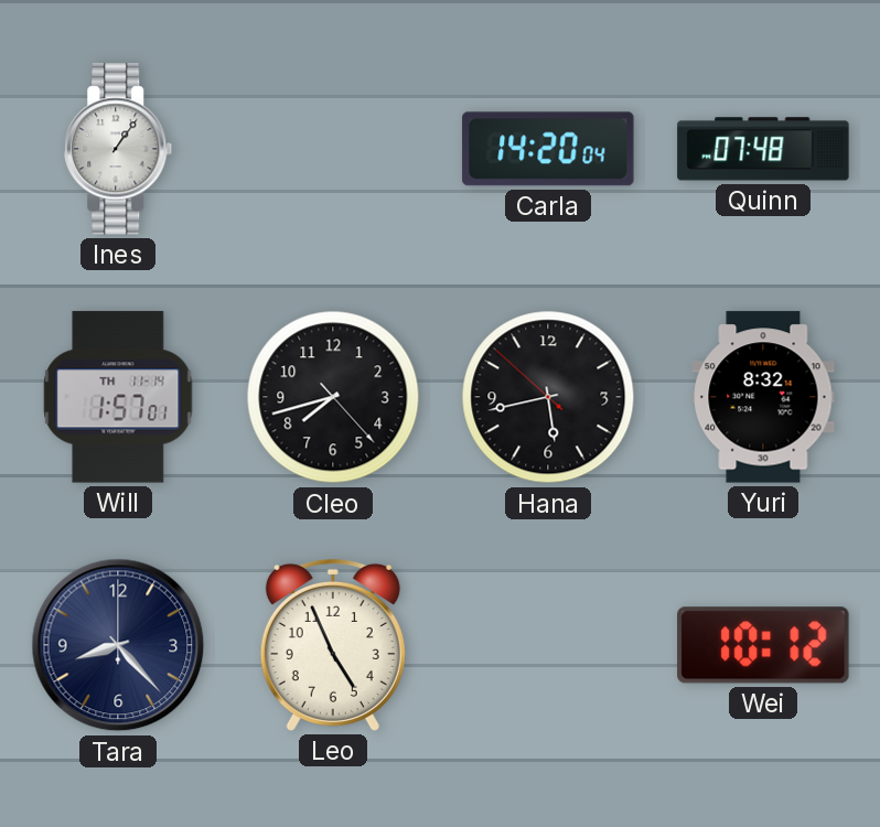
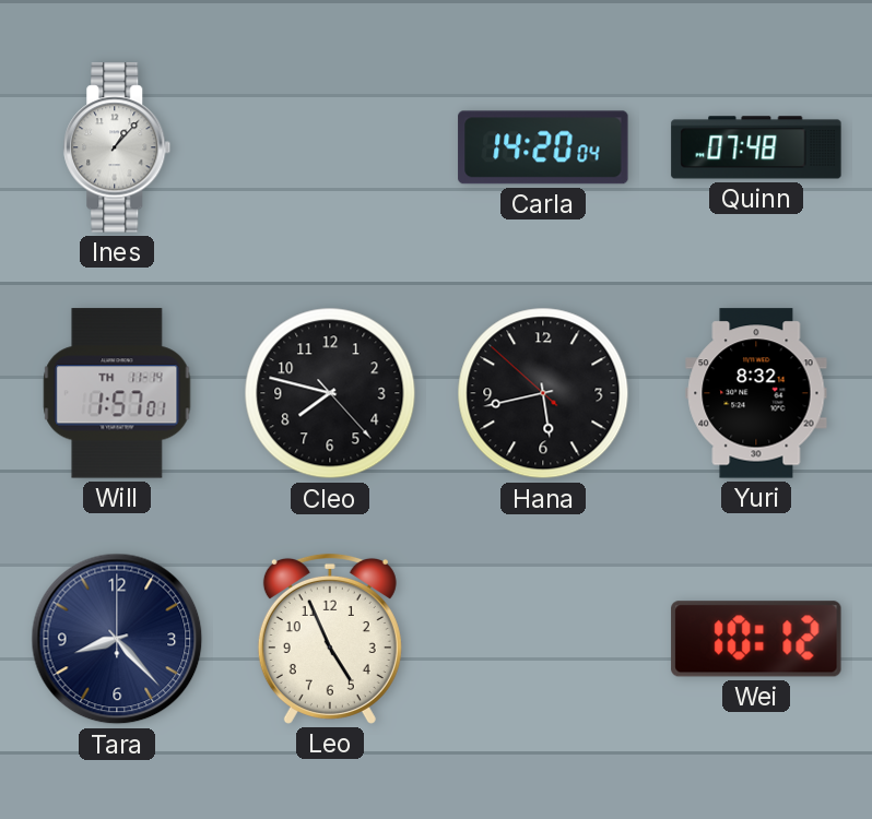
Ines: 1:06 -> 1:07
Cleo: 7:42 -> 7:47
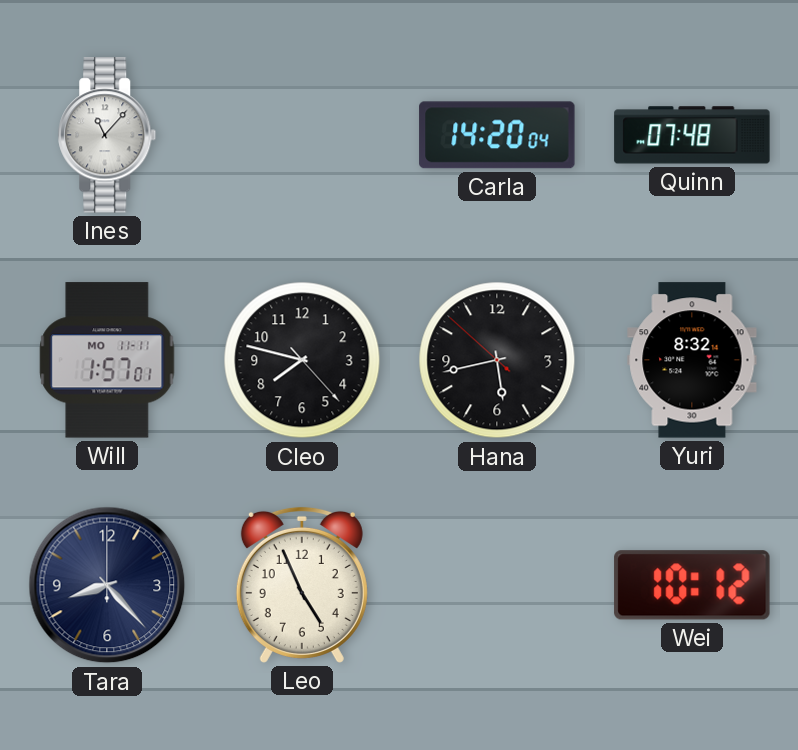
Ines: 1:07 -> 11:07
Will date: TH 11-14 -> MO 11-11
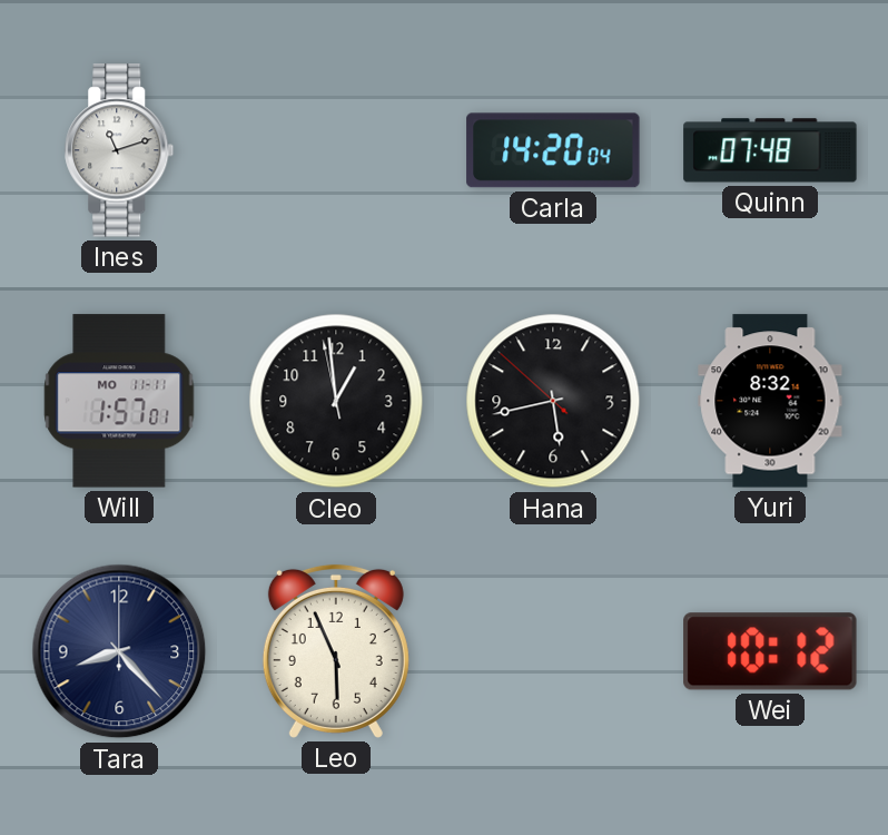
Ines: 11:07 -> 11:12
Cleo: 7:47 -> 12:58
Leo: 4:56 -> 5:56
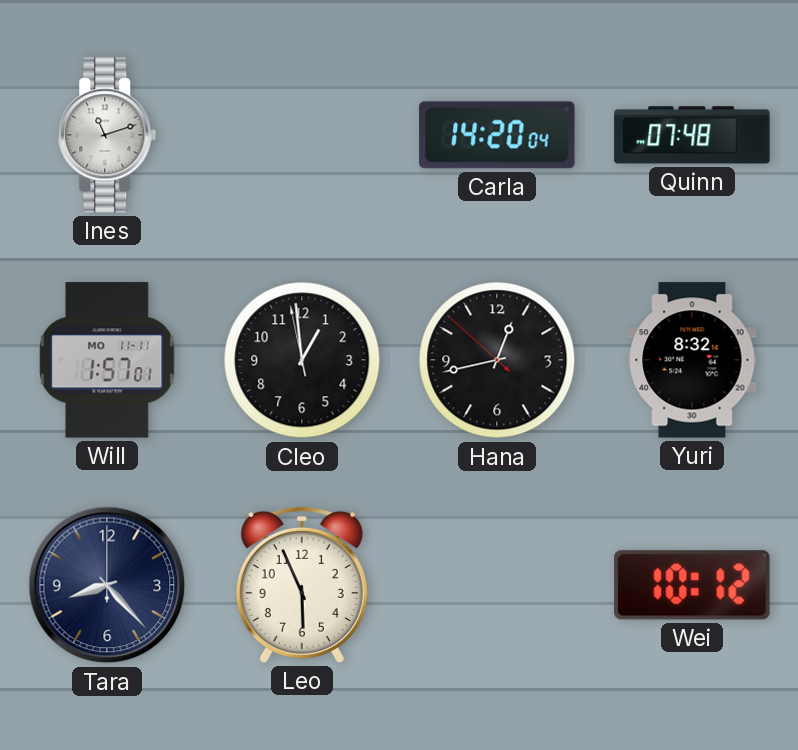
Hana: 5:42 -> 12:42
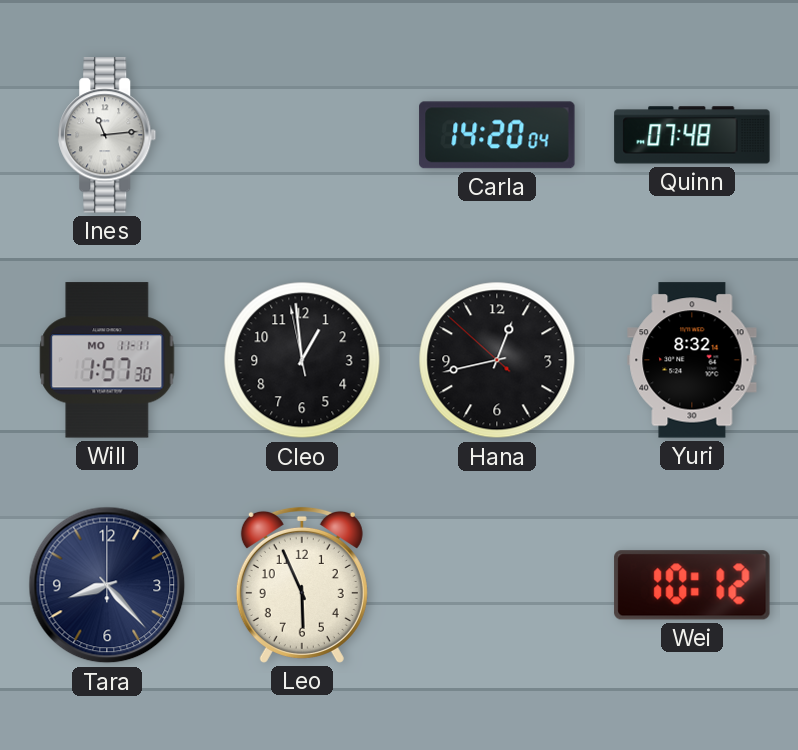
Ines: 11:12 -> 11:14
Will: 1:57:01 -> 1:57:30
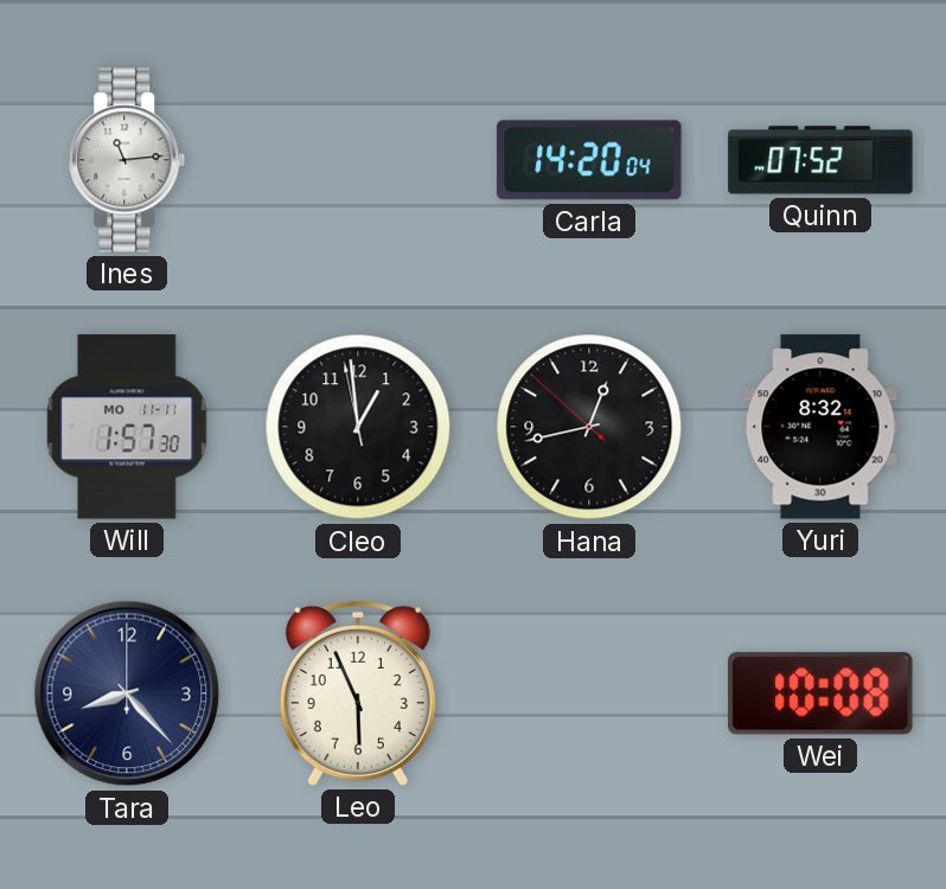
Quinn: 07:48 -> 07:52
Wei: 10:12 -> 10:08
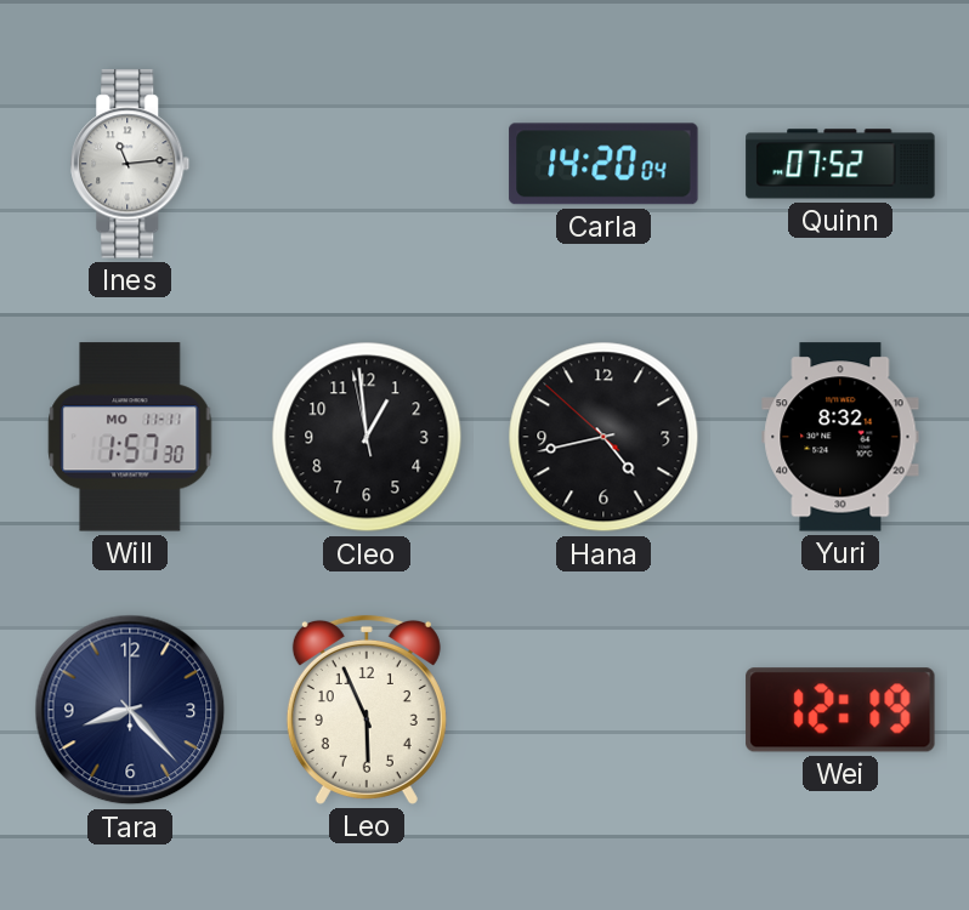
Hana: 12:42 -> 4:42
Wei: 10:08 -> 12:19
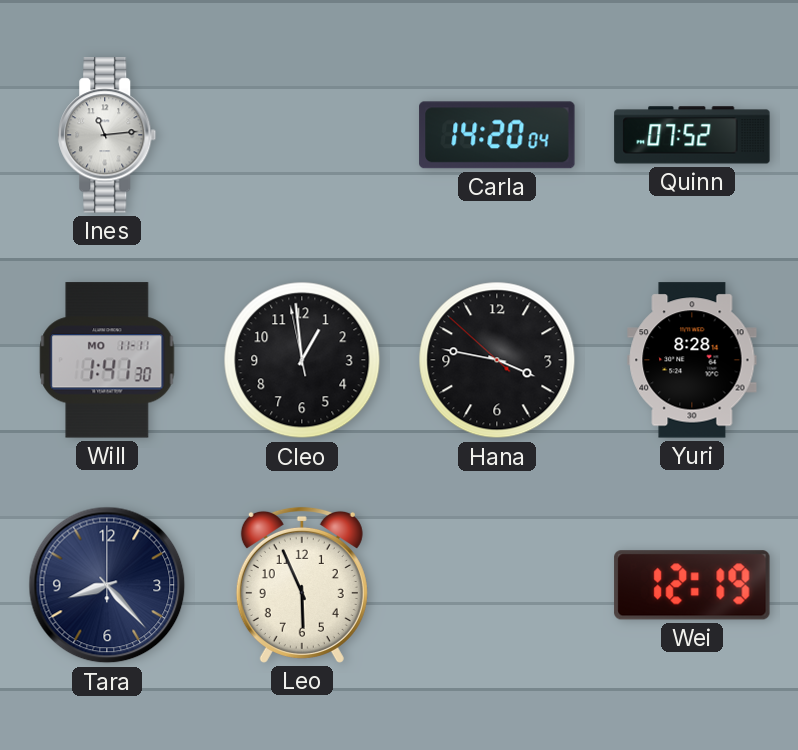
Will: 1:57 -> 1:41
Hana: 4:42 -> 3:46
Yuri: 8:32 -> 8:28
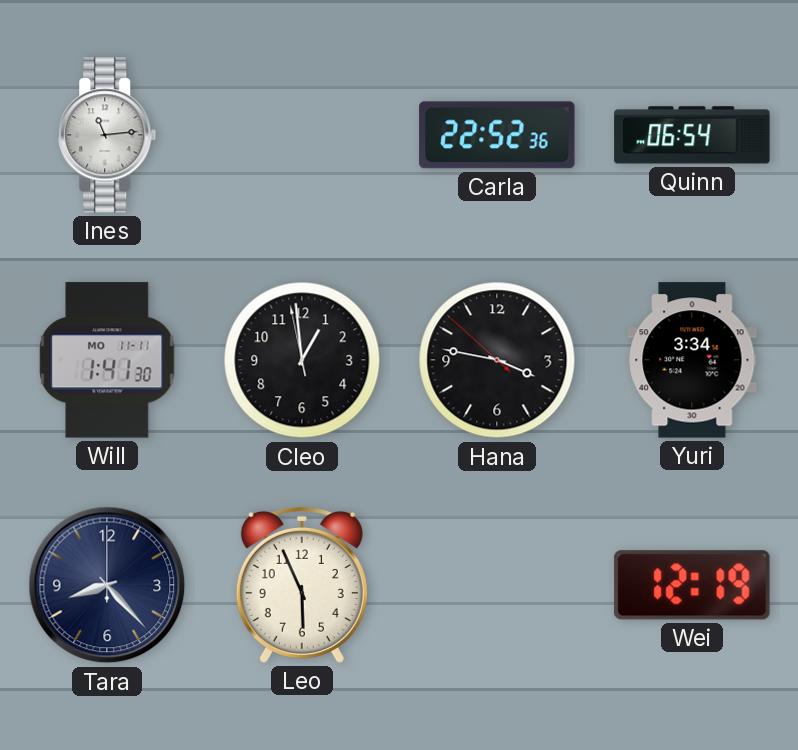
Carla: 14:20 -> 22:52
Quinn: 07:52 -> 06:54
Yuri: 8:28 -> 3:34
